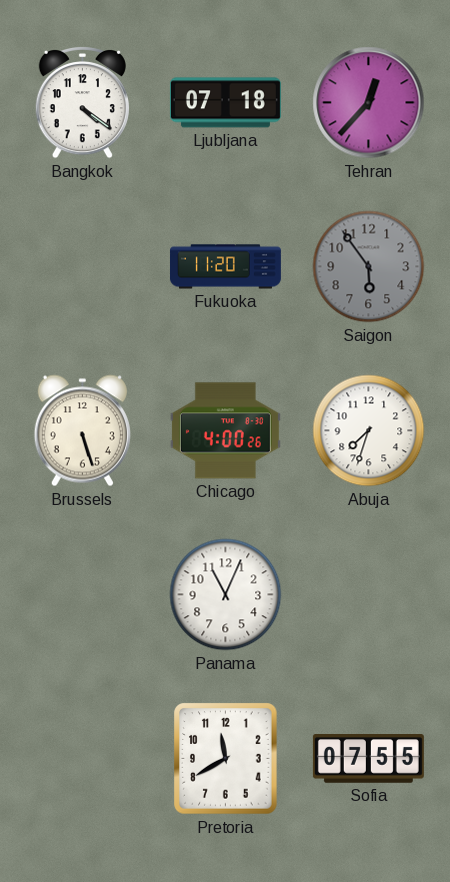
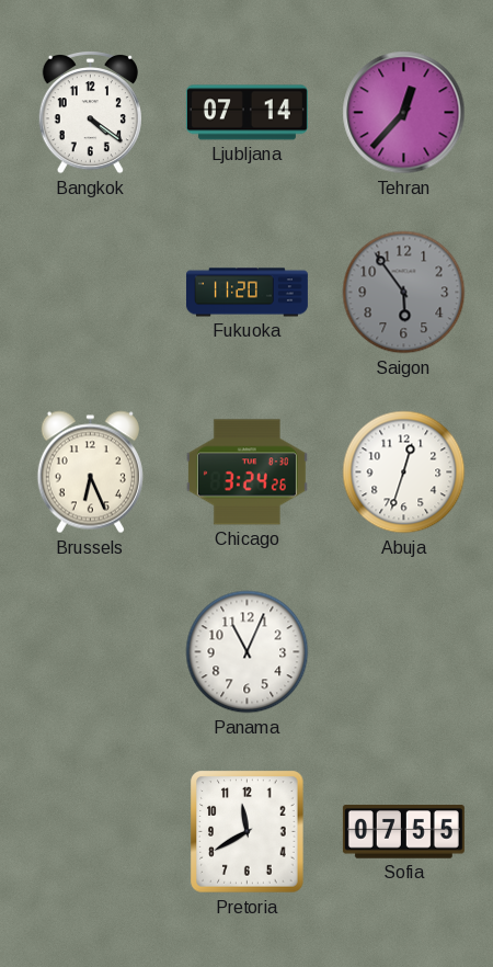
Ljubljana: 07:18 -> 07:14
Brussels: 5:27 -> 6:26
Chicago: 4:00 -> 3:24
Abuja: 7:33 -> 12:33
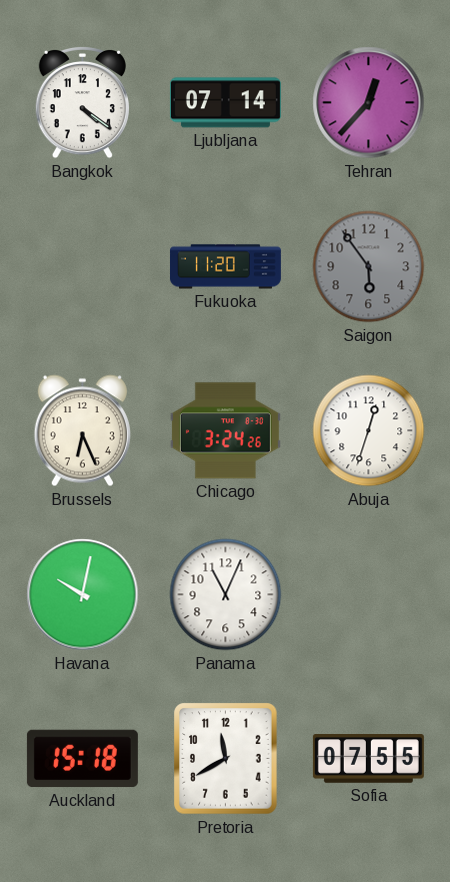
Havana: none -> 10:02
Auckland: none -> 15:18
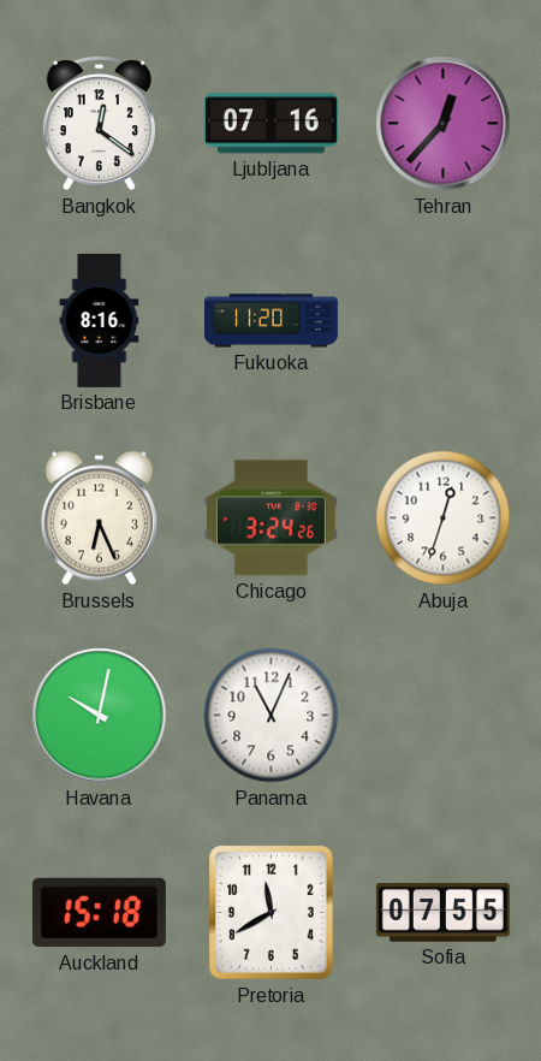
Bangkok: 4:21 -> 12:21
Ljubljana: 07:14 -> 07:16
Brisbane: none -> 8:16
Saigon: 5:54 -> none
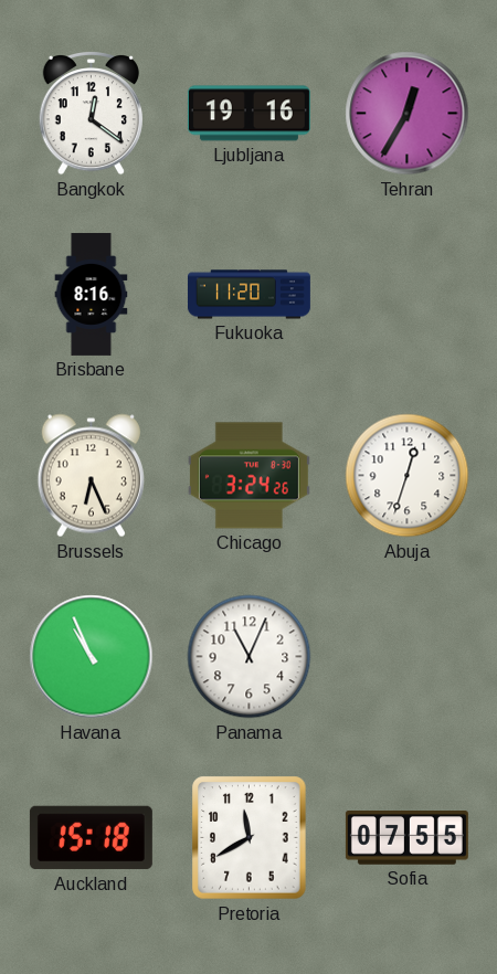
Ljubljana: 07:16 -> 19:16
Tehran: 12:37 -> 12:35
Havana: 10:02 -> 10:56
